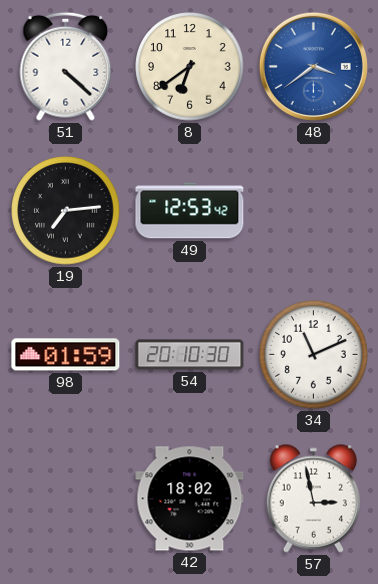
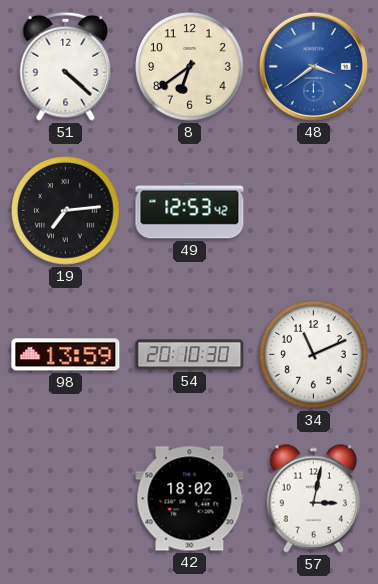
98: 01:59 -> 13:59
57: 2:58 -> 3:02
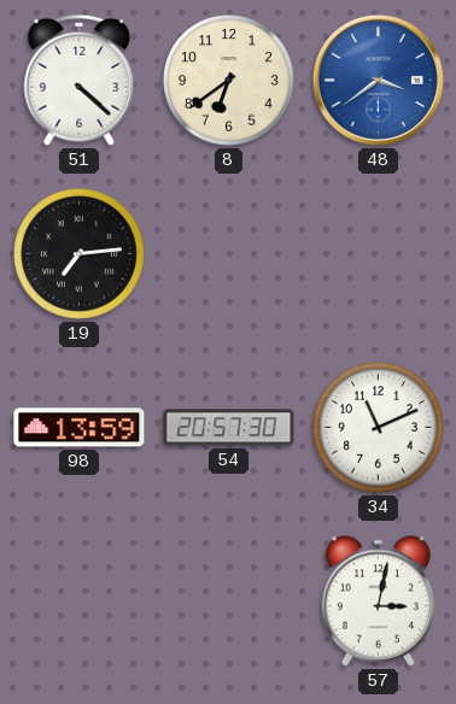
49: 12:53 -> none
54: 20:10 -> 20:57
42: 18:02 -> none
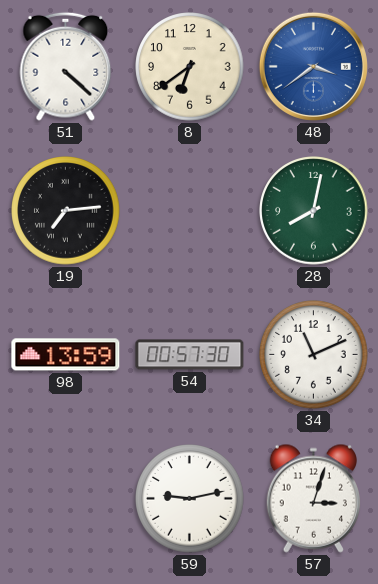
28: none -> 8:02
54: 20:57 -> 00:57
59: none -> 9:13
57: 3:02 -> 3:03
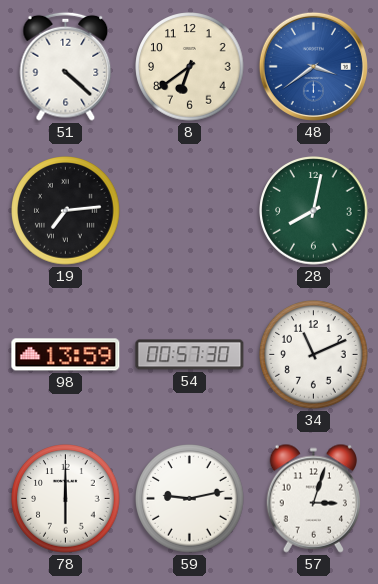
78: none -> 6:00
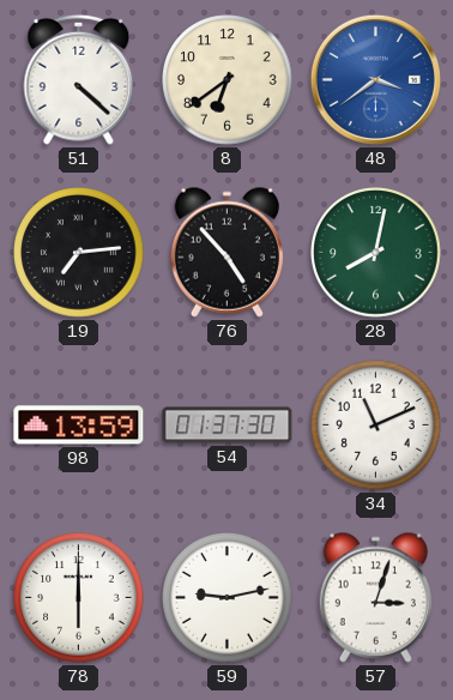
76: none -> 4:53
54: 00:57 -> 01:37
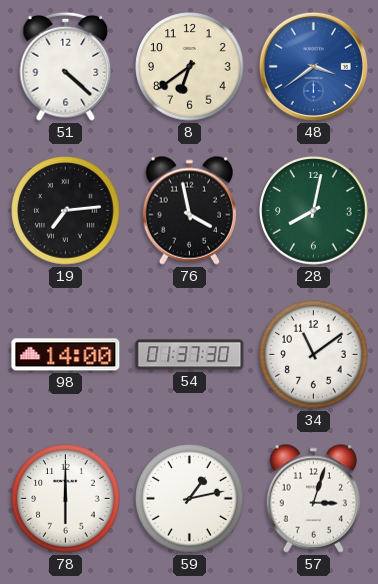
76: 4:53 -> 3:58
98: 13:59 -> 14:00
34: 11:11 -> 11:09
59: 9:13 -> 1:13
